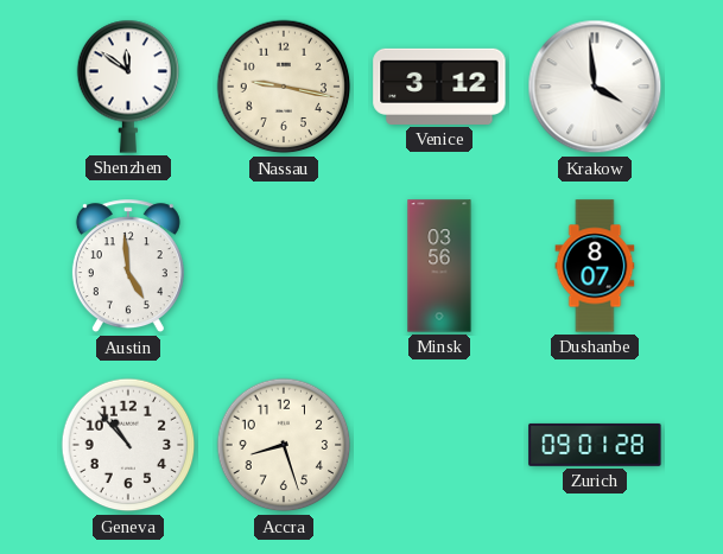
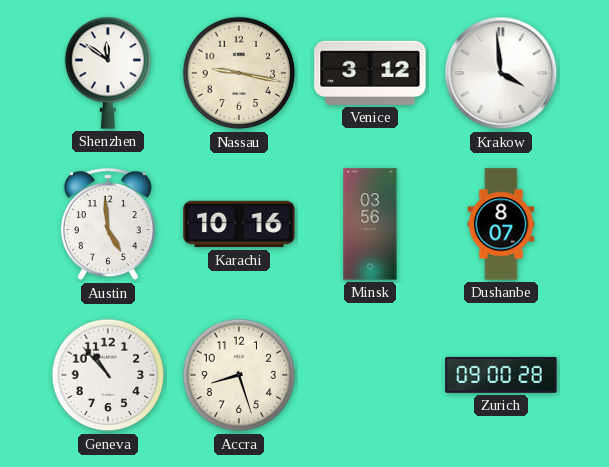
Karachi: none -> 10:16
Zurich: 09:01 -> 09:00
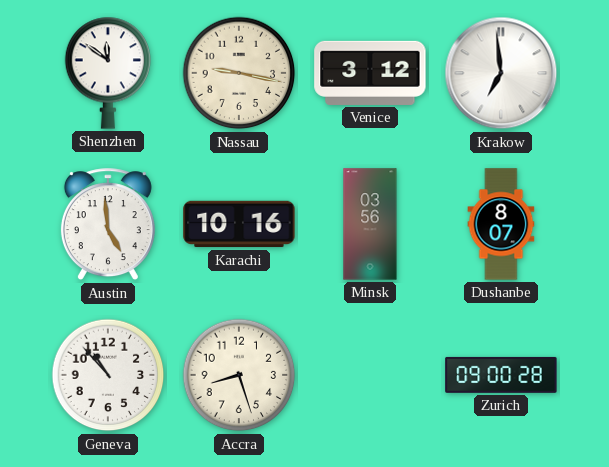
Krakow: 3:59 -> 6:59
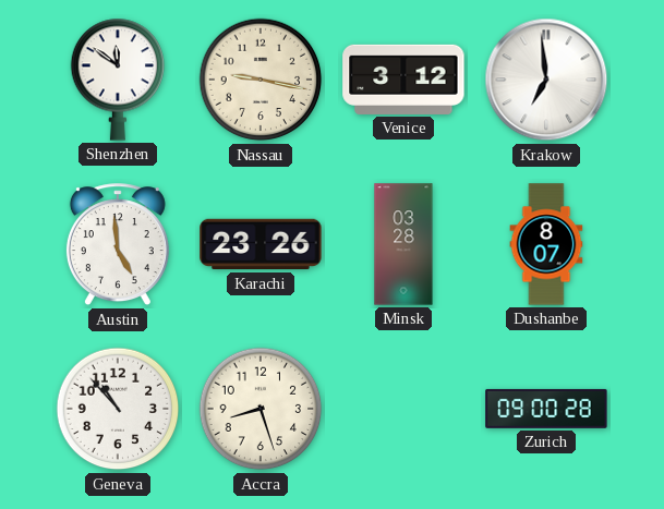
Karachi: 10:16 -> 23:26
Minsk: 03:56 -> 03:28
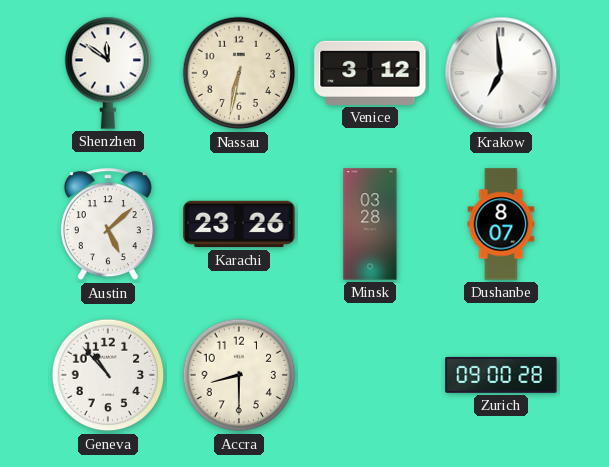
Nassau: 9:17 -> 6:32
Austin: 4:59 -> 5:08
Accra: 8:27 -> 8:30
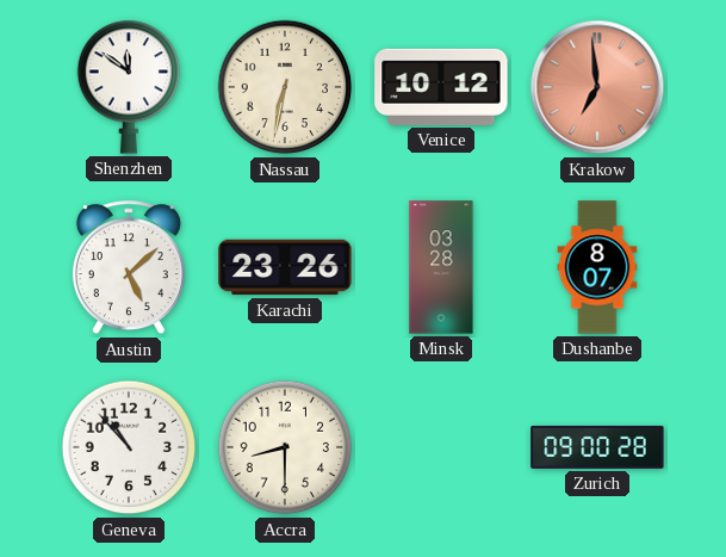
Venice: 3:12 -> 10:12
Krakow dial: white -> salmon
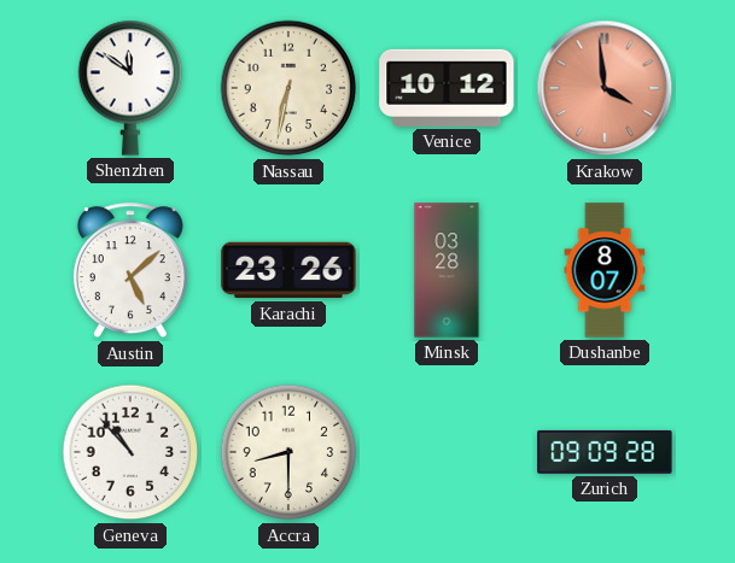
Krakow: 6:59 -> 3:59
Zurich: 09:00 -> 09:09
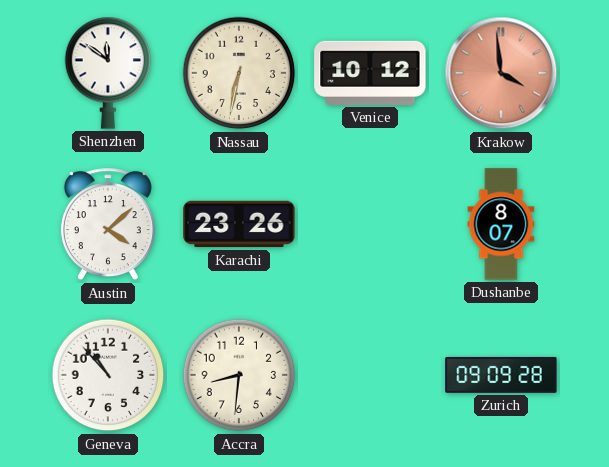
Austin: 5:08 -> 4:08
Minsk: 03:28 -> none
Accra: 8:30 -> 8:31
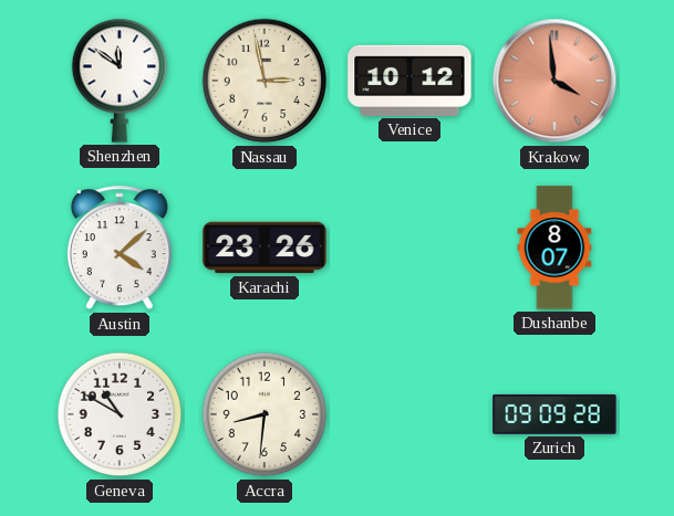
Nassau: 6:32 -> 2:58
Geneva: 10:53 -> 10:50
